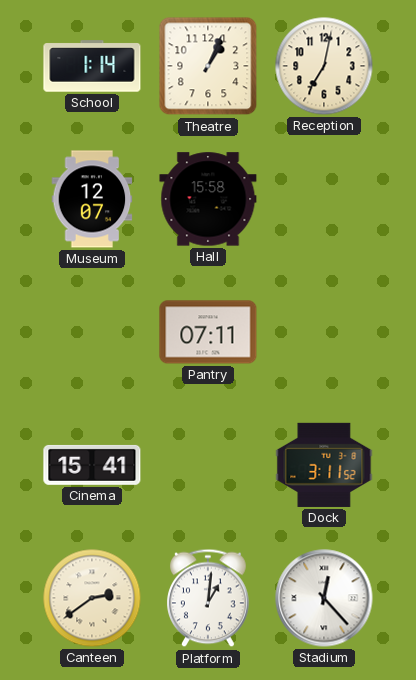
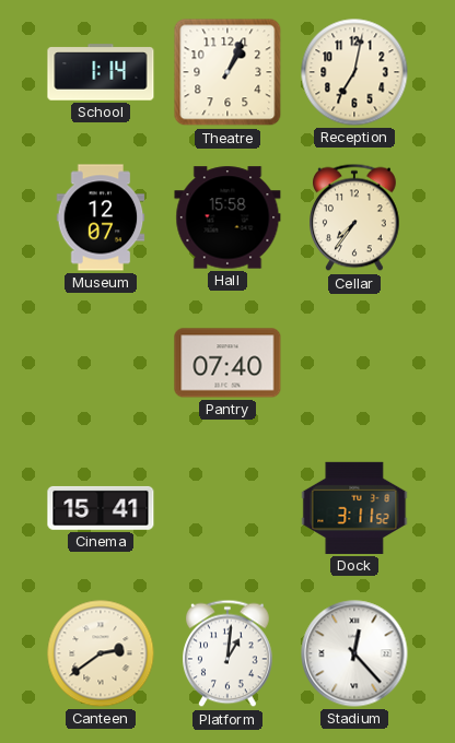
Cellar: none -> 7:36
Pantry: 07:11 -> 07:40
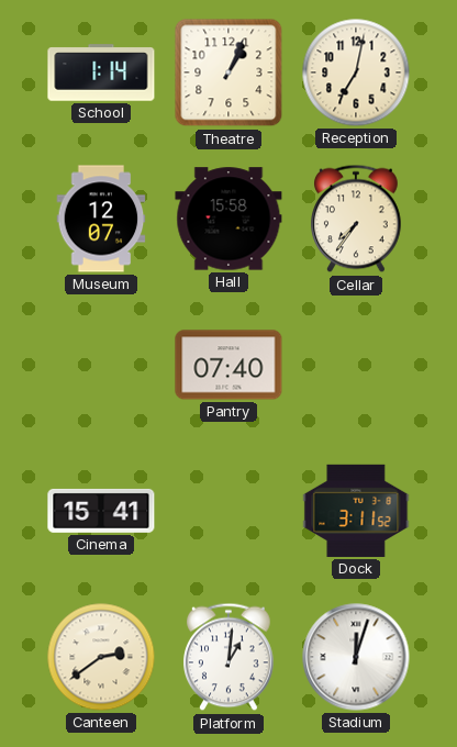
Stadium: 12:23 -> 12:03
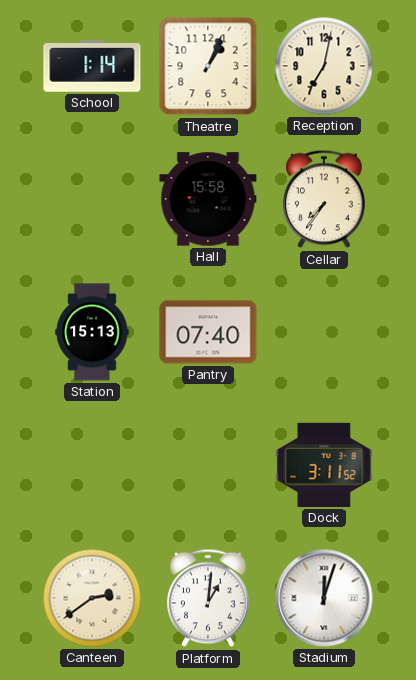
Museum: 12:07 -> none
Station: none -> 15:13
Cinema: 15:41 -> none
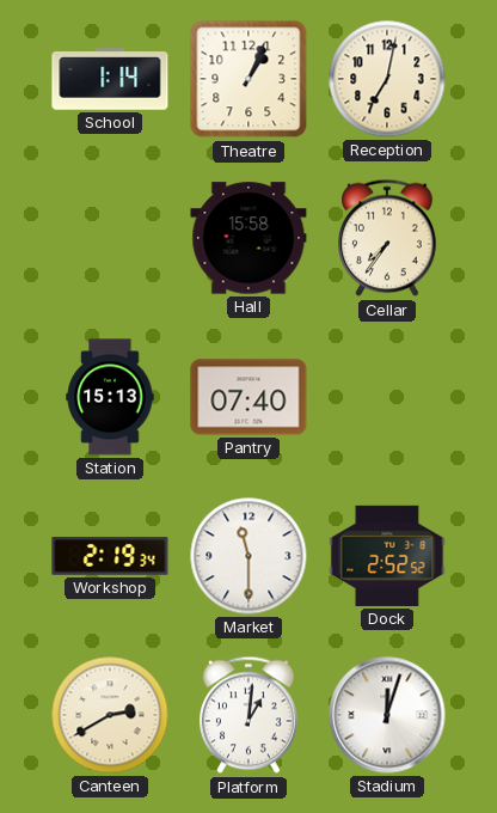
Workshop: none -> 2:19
Market: none -> 11:30
Dock: 3:11 -> 2:52
Canteen: 2:39 -> 2:40
